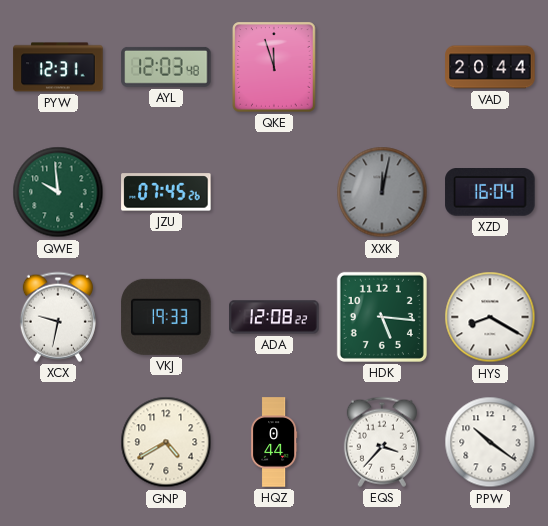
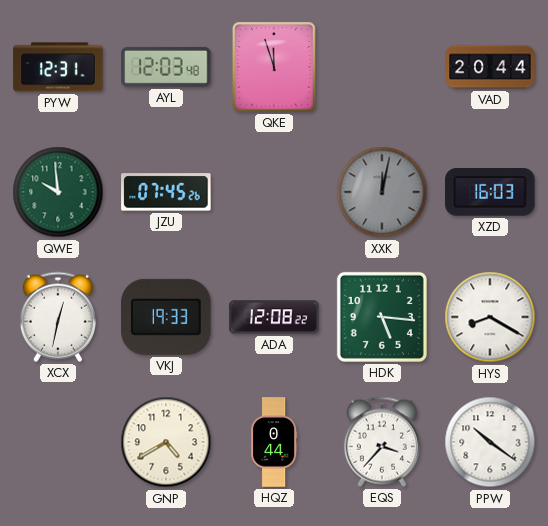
XZD: 16:04 -> 16:03
XCX: 9:32 -> 12:32
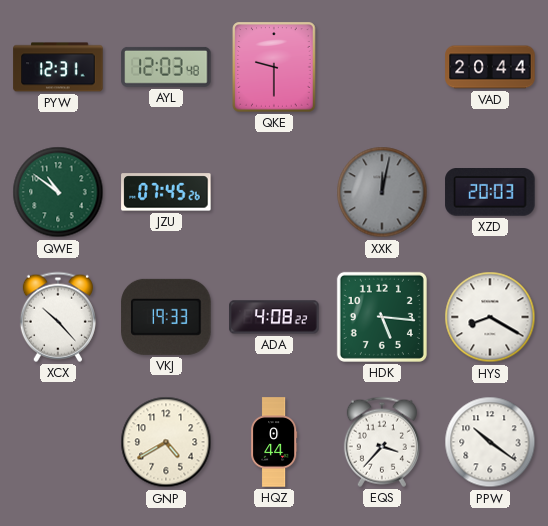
QKE: 11:57 -> 9:30
QWE: 9:59 -> 10:51
XZD: 16:03 -> 20:03
XCX: 12:32 -> 10:23
ADA: 12:08 -> 4:08
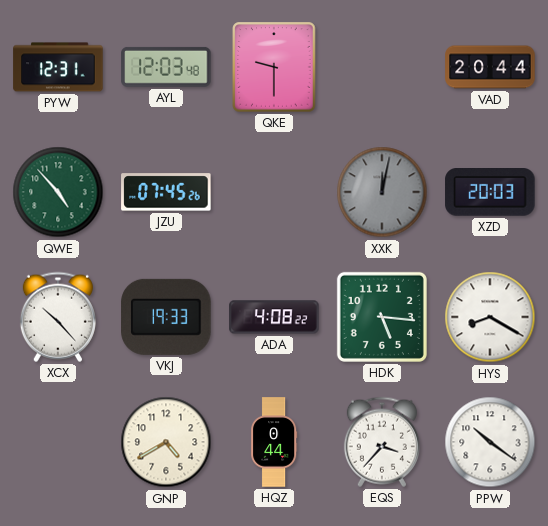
QWE: 10:51 -> 4:53
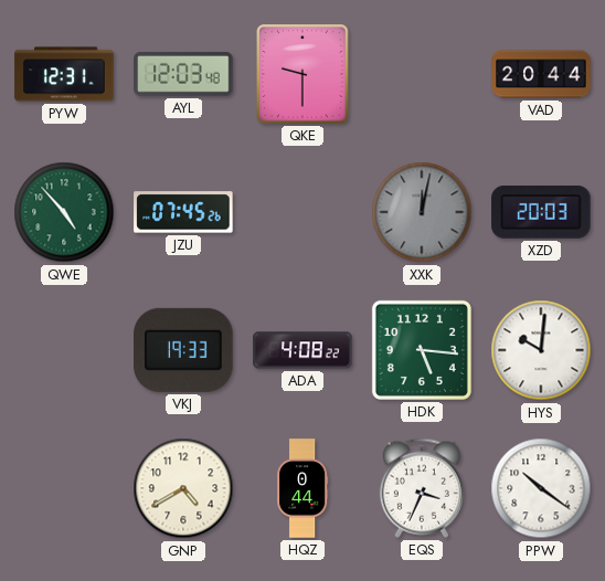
XCX: 10:23 -> none
HYS: 8:20 -> 10:01
EQS: 3:37 -> 3:34
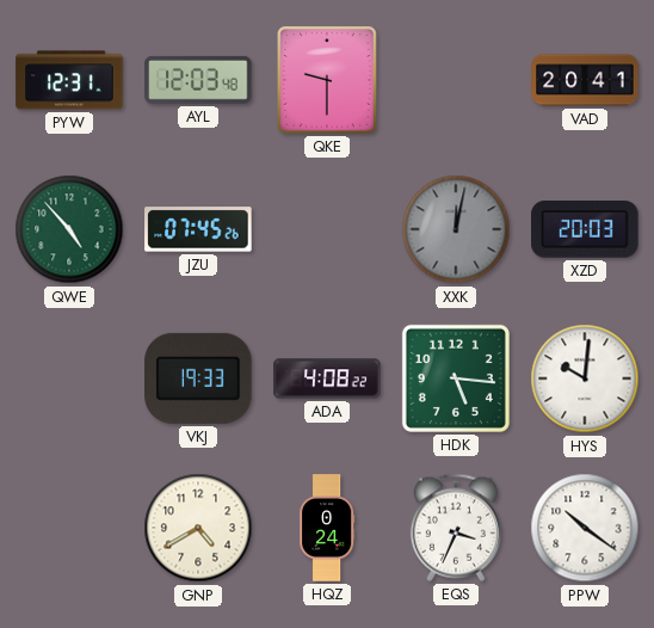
VAD: 20:44 -> 20:41
HQZ: 0:44 -> 0:24
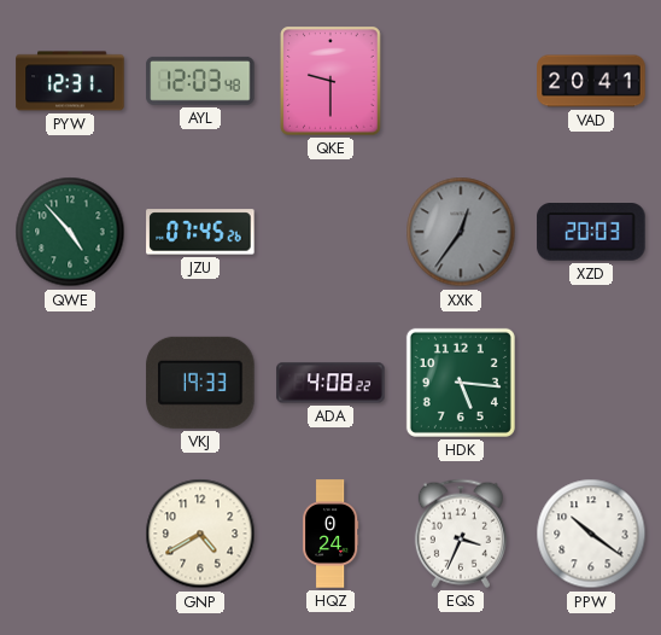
XXK: 12:02 -> 12:36
HYS: 10:01 -> none
